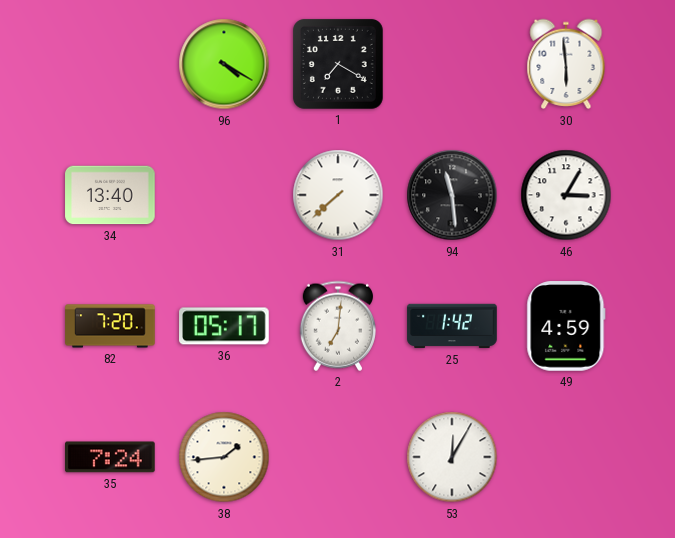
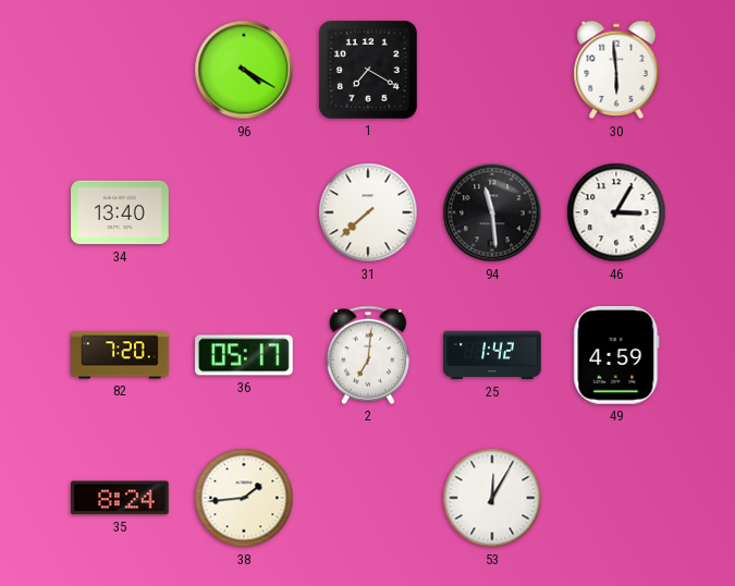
35: 7:24 -> 8:24
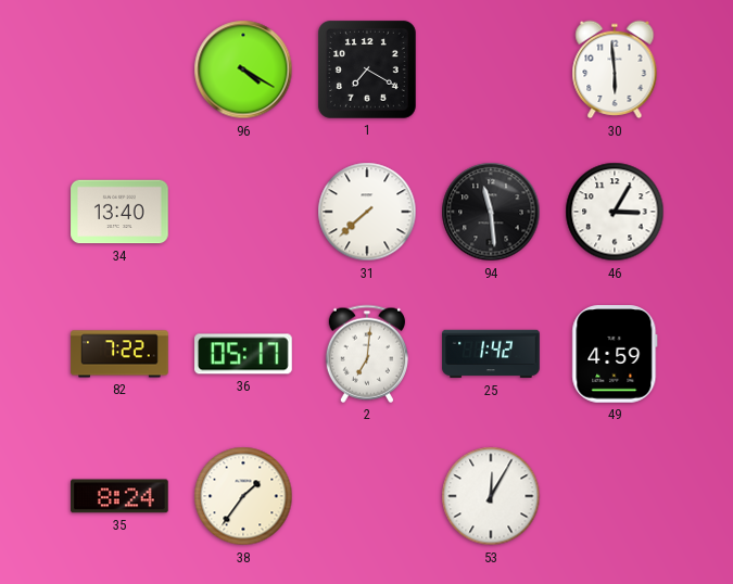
82: 7:20 -> 7:22
38: 1:44 -> 1:36
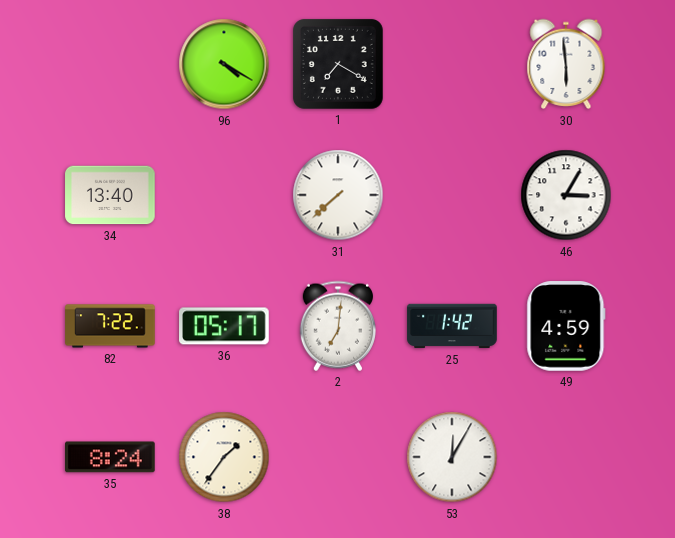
94: 11:29 -> none
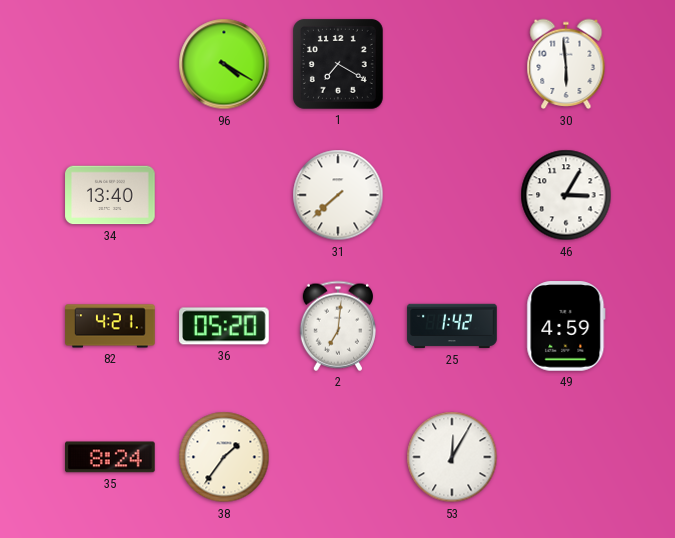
82: 7:22 -> 4:21
36: 05:17 -> 05:20
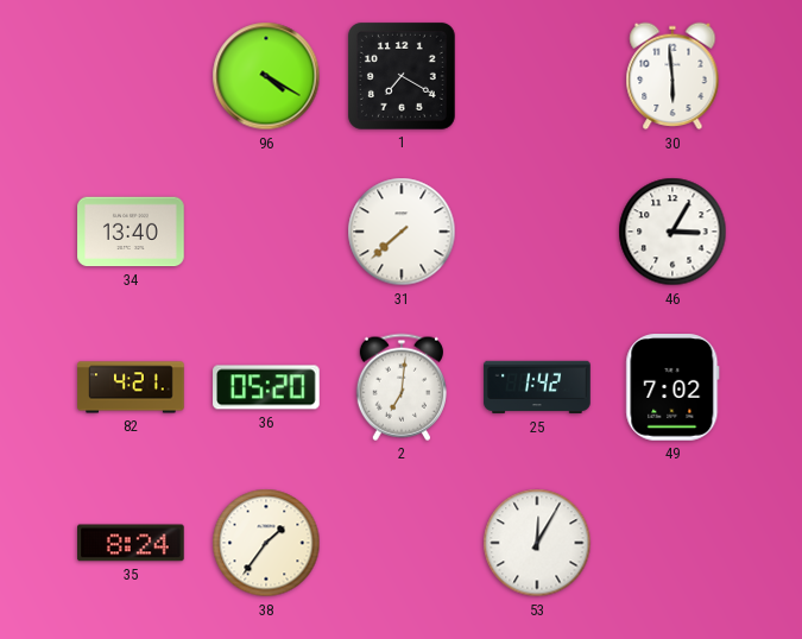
49: 4:59 -> 7:02
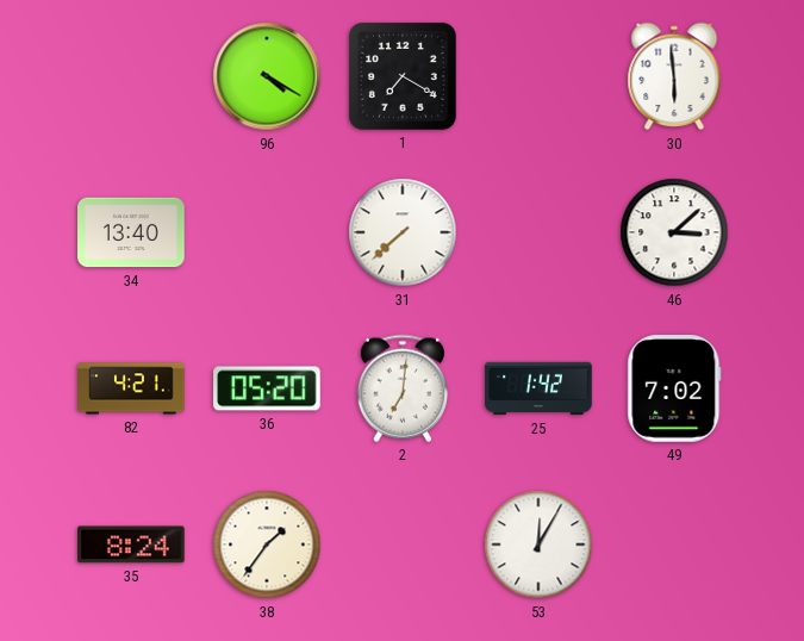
46: 3:05 -> 3:08
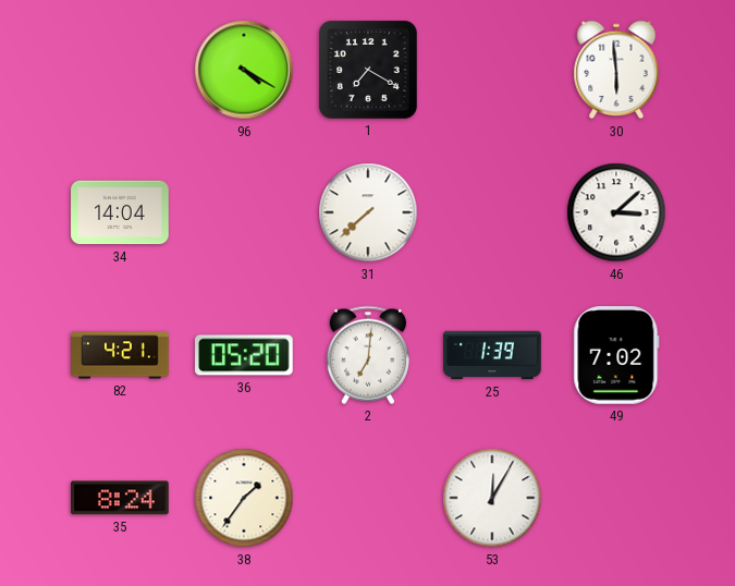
34: 13:40 -> 14:04
25: 1:42 -> 1:39
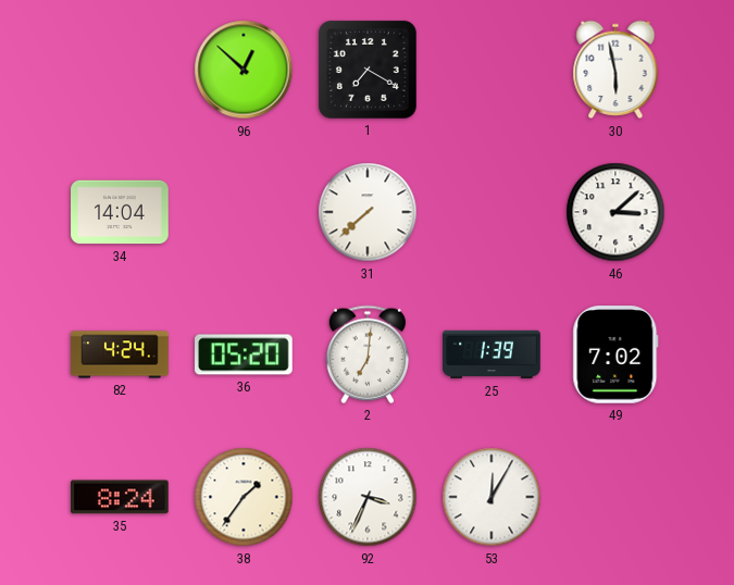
96: 4:20 -> 12:52
30: 5:59 -> 5:58
82: 4:21 -> 4:24
92: none -> 3:34
